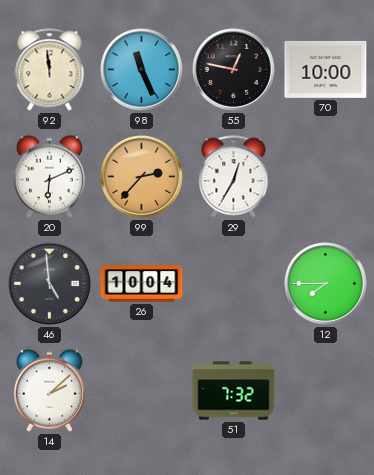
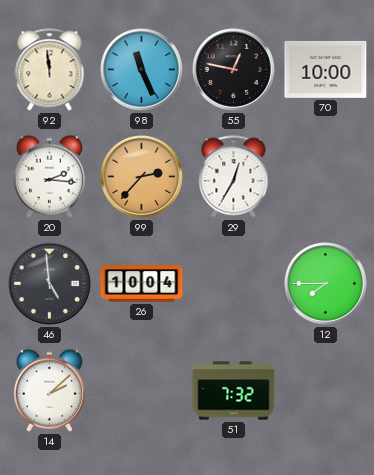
20: 6:11 -> 2:16
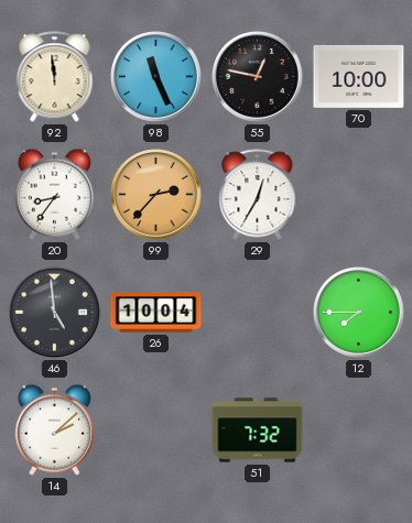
20: 2:16 -> 8:36
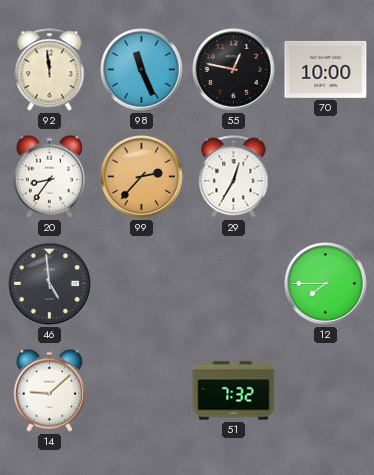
26: 10:04 -> none
14: 2:08 -> 9:08
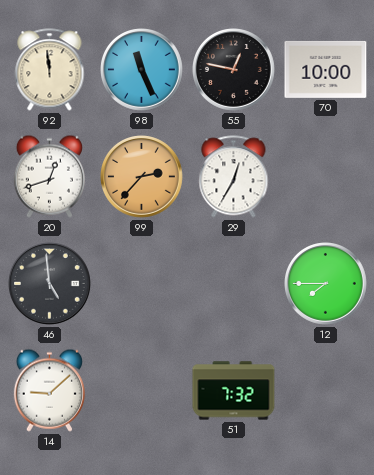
20: 8:36 -> 12:42
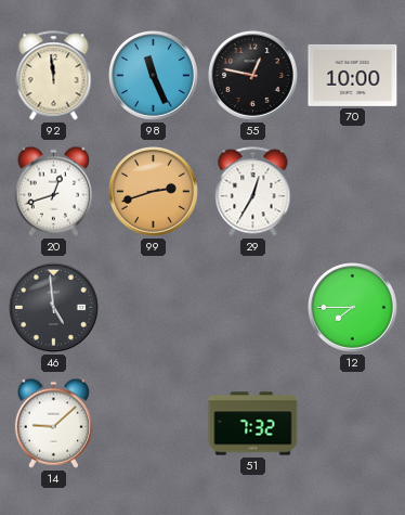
99: 2:37 -> 2:42
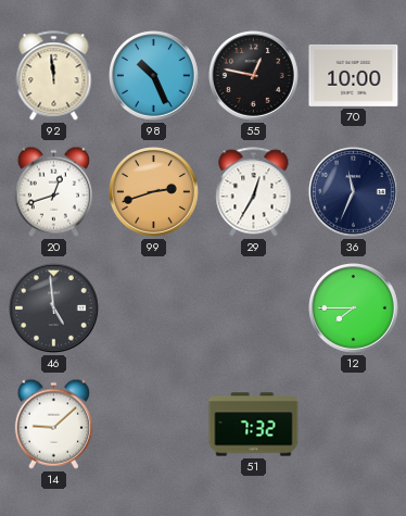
98: 11:26 -> 10:26
36: none -> 11:34
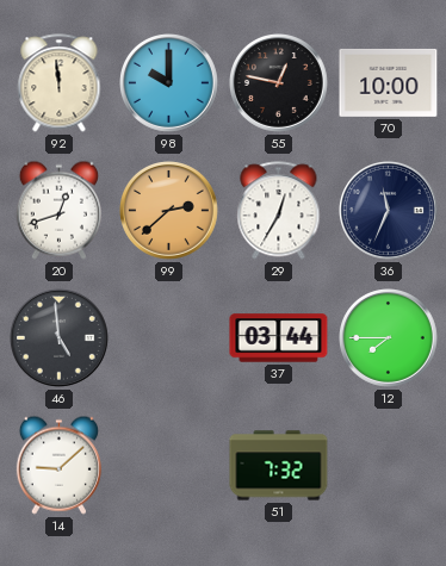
98: 10:26 -> 10:00
99: 2:42 -> 2:38
37: none -> 03:44
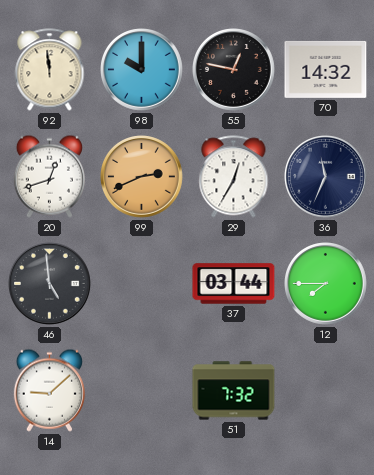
70: 10:00 -> 14:32
99: 2:38 -> 2:41
